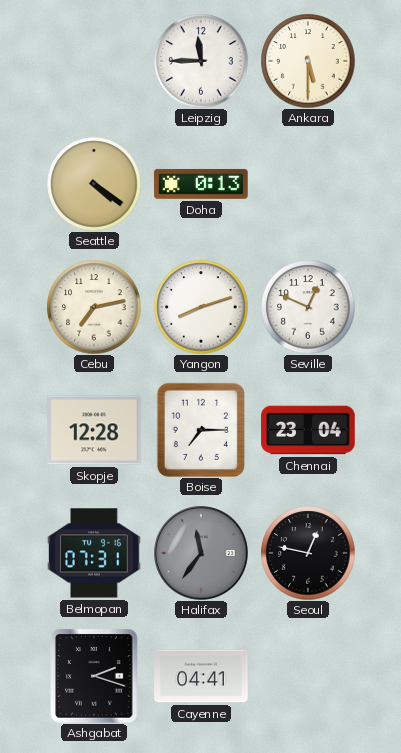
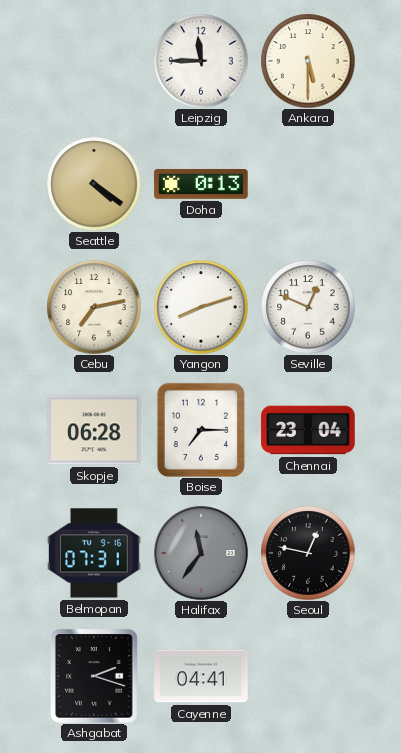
Skopje: 12:28 -> 06:28
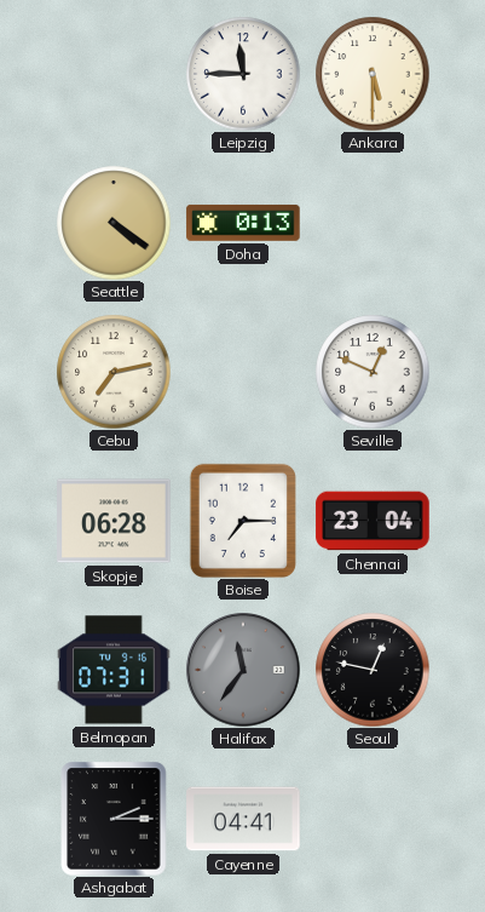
Yangon: 8:12 -> none
Ashgabat: 2:18 -> 2:15
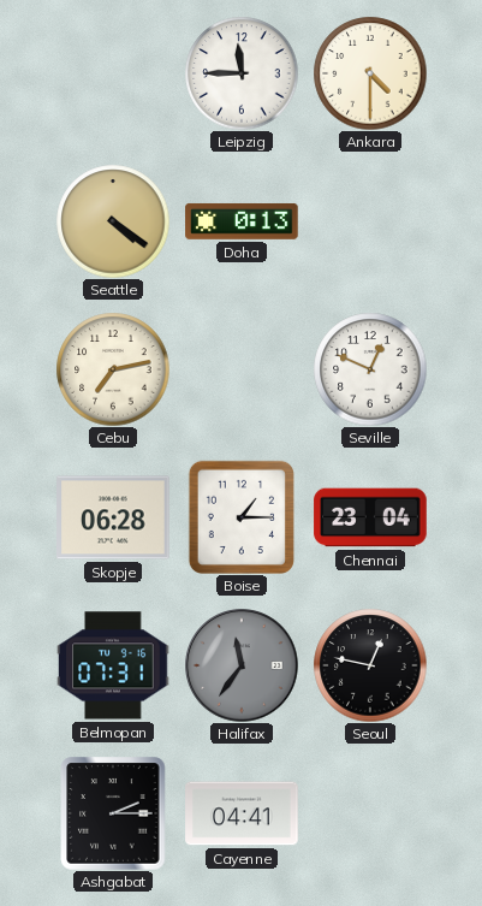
Ankara: 5:30 -> 4:30
Boise: 7:15 -> 1:15
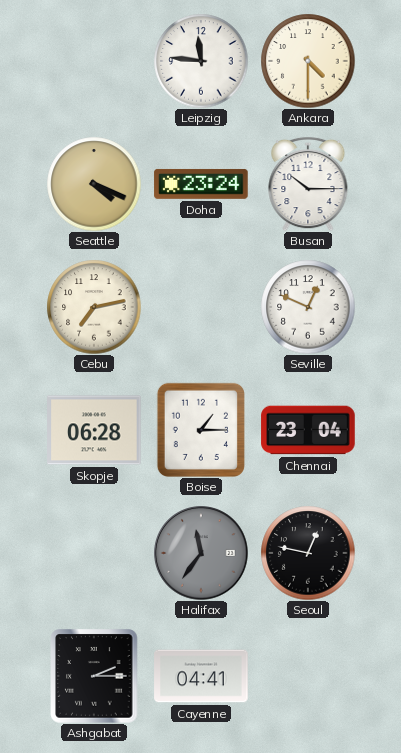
Leipzig: 11:45 -> 11:46
Seattle: 4:21 -> 4:19
Doha: 0:13 -> 23:24
Busan: none -> 10:15
Belmopan: 07:31 -> none
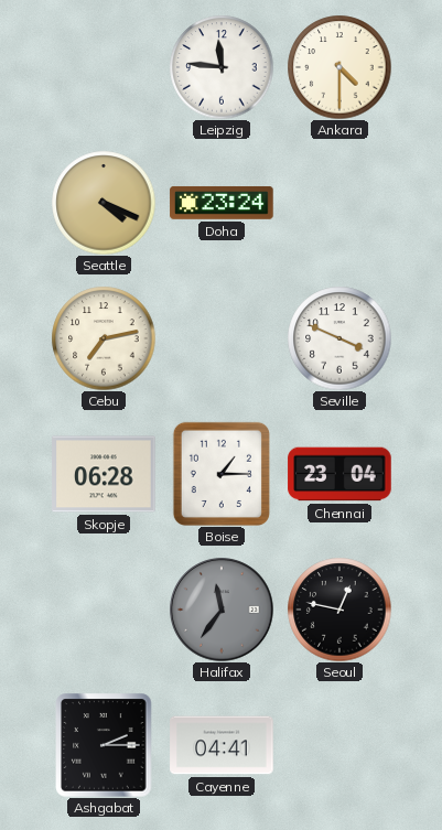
Busan: 10:15 -> none
Seville: 12:49 -> 3:49
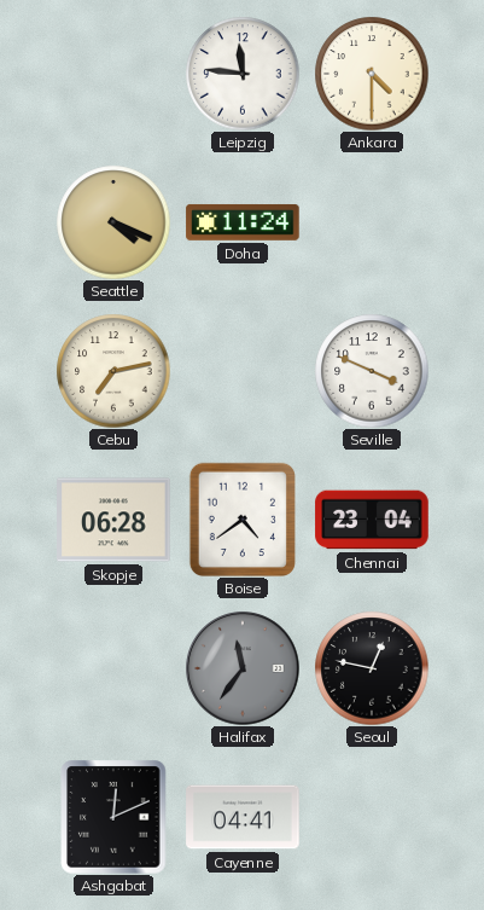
Doha: 23:24 -> 11:24
Boise: 1:15 -> 4:39
Ashgabat: 2:15 -> 12:11
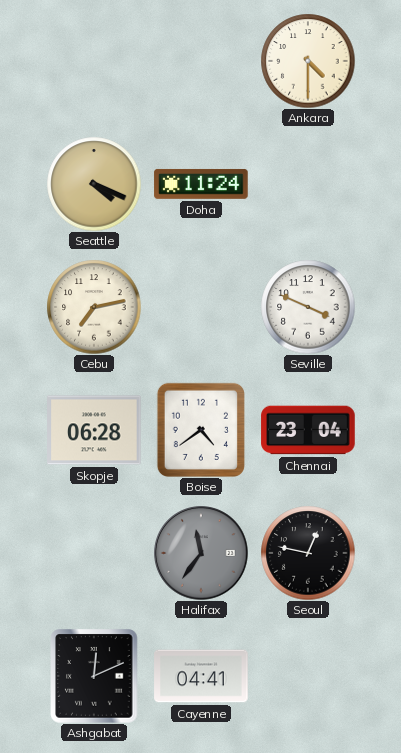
Leipzig: 11:46 -> none
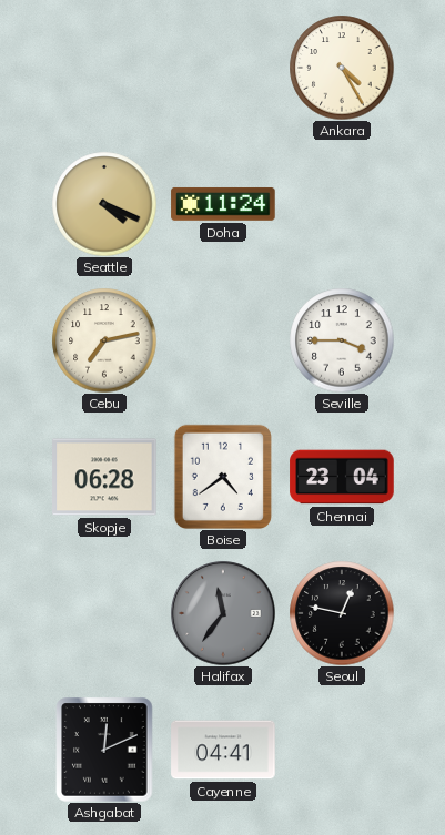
Ankara: 4:30 -> 4:25
Seville: 3:49 -> 3:45
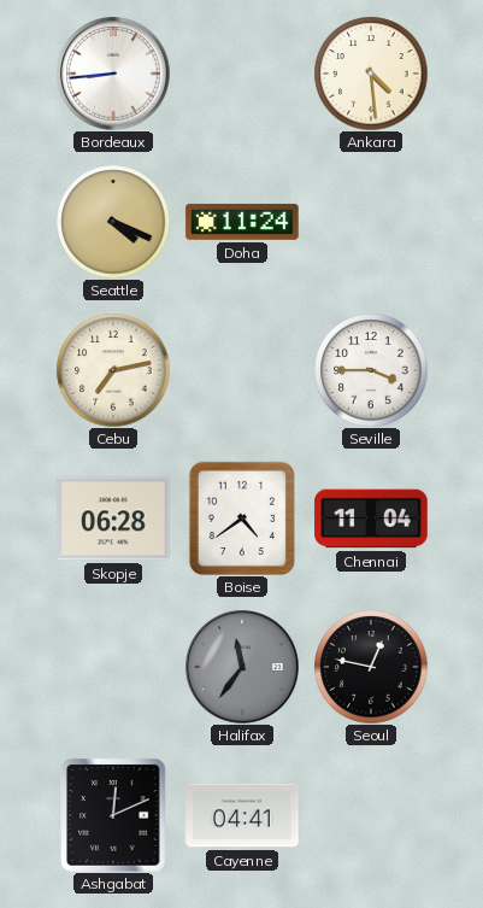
Bordeaux: none -> 8:44
Ankara: 4:25 -> 4:29
Chennai: 23:04 -> 11:04
